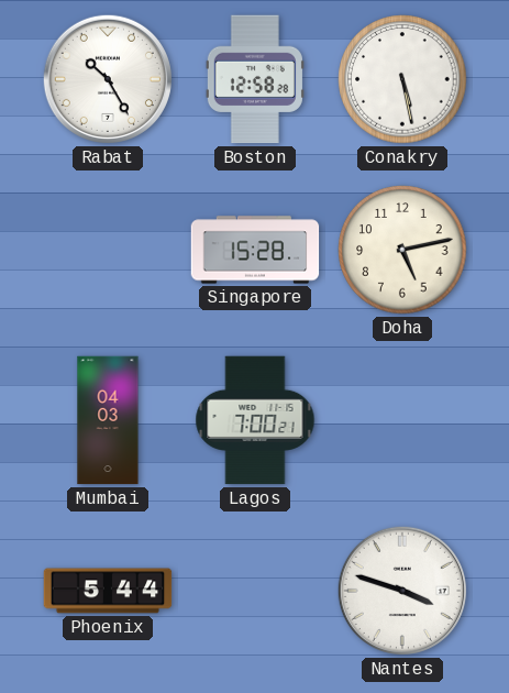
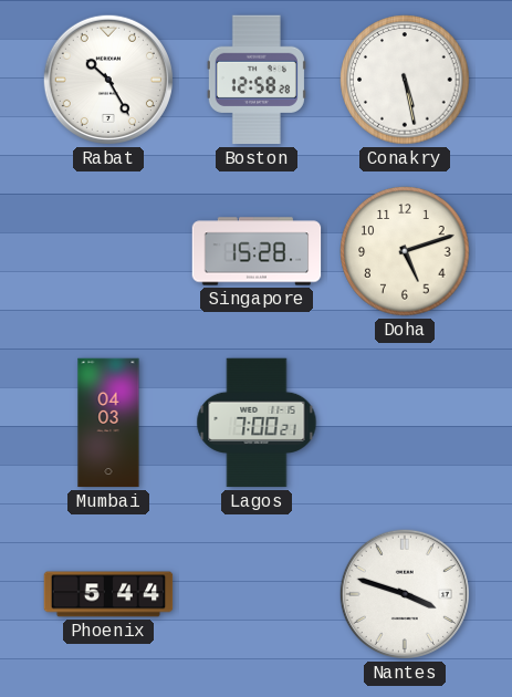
Doha: 5:13 -> 5:12
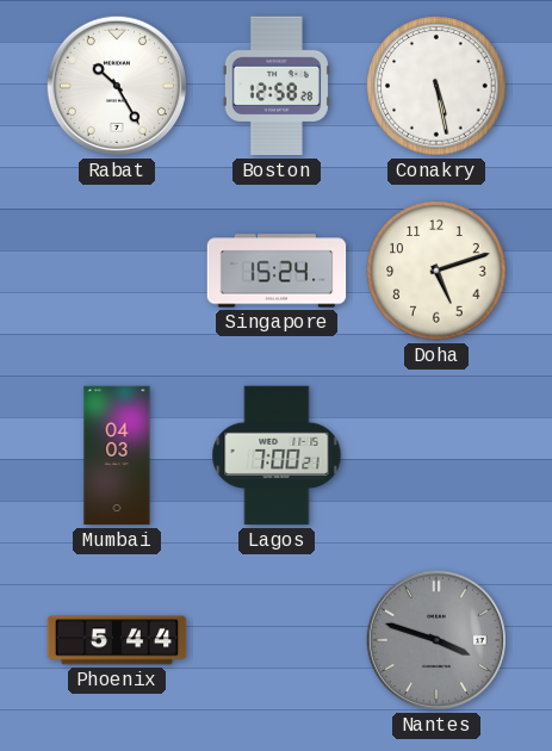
Singapore: 15:28 -> 15:24
Nantes dial: white -> grey
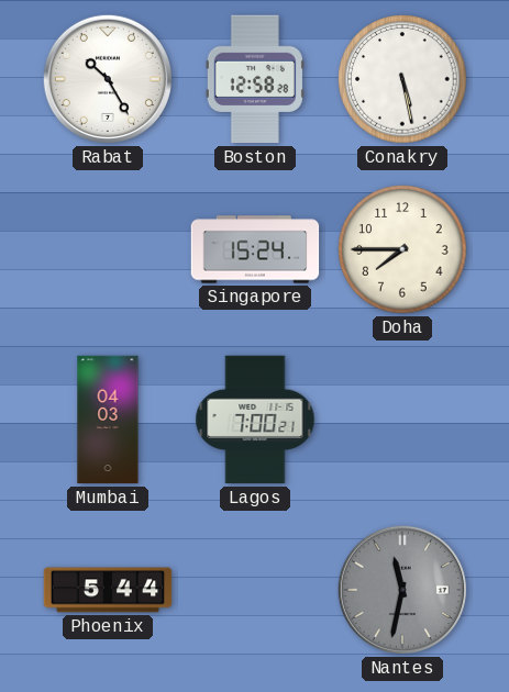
Doha: 5:12 -> 7:45
Nantes: 3:48 -> 11:32
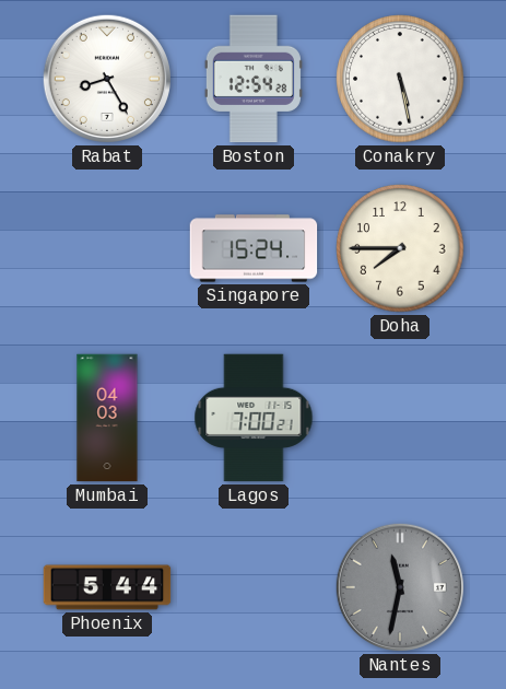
Rabat: 10:25 -> 8:25
Boston: 12:58 -> 12:54
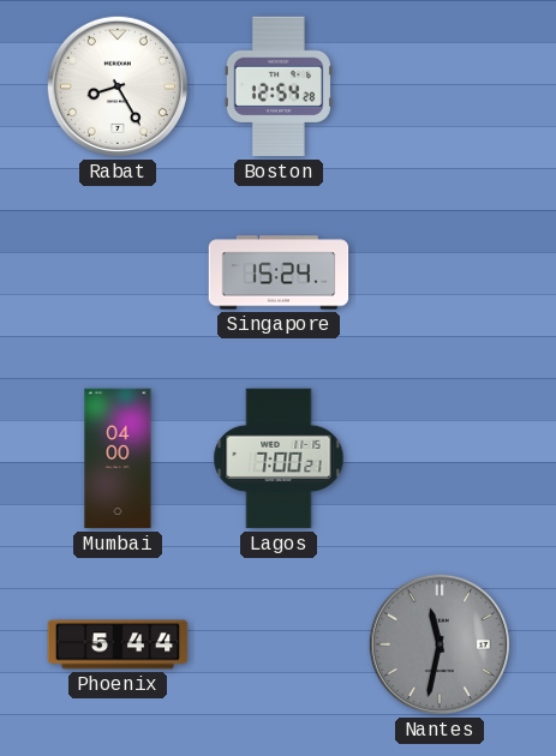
Conakry: 5:28 -> none
Doha: 7:45 -> none
Mumbai: 04:03 -> 04:00
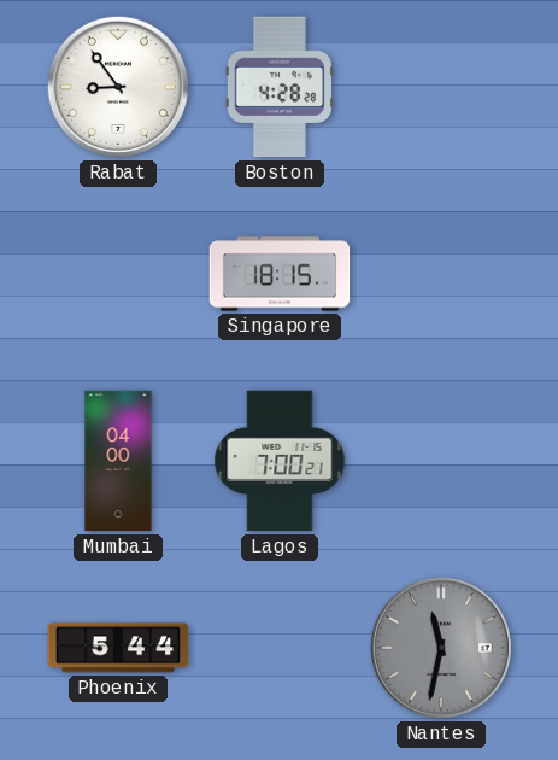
Rabat: 8:25 -> 8:54
Boston: 12:54 -> 4:28
Singapore: 15:24 -> 18:15
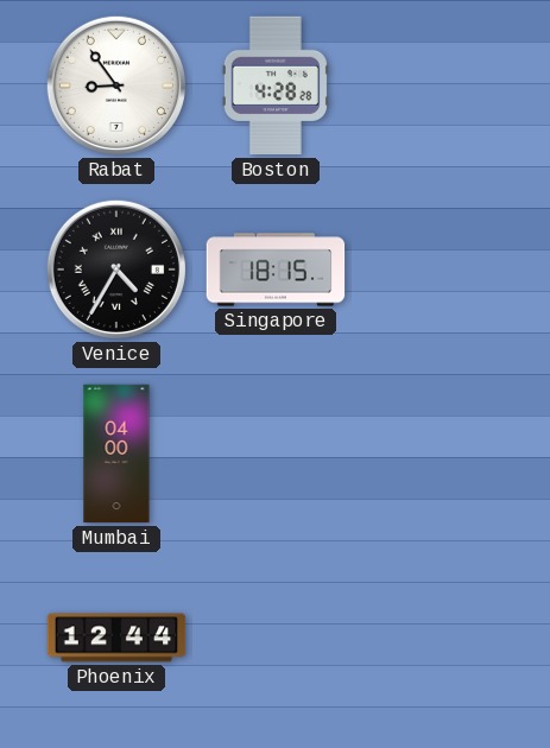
Venice: none -> 4:35
Lagos: 7:00 -> none
Phoenix: 5:44 -> 12:44
Nantes: 11:32 -> none
